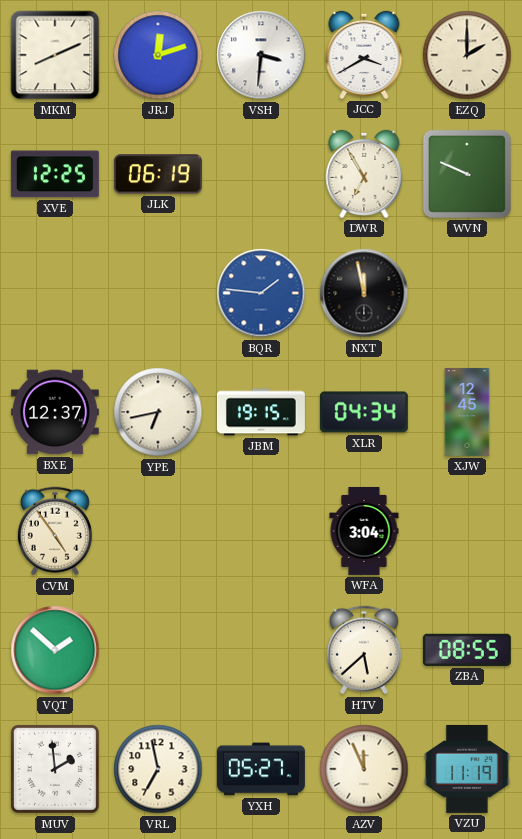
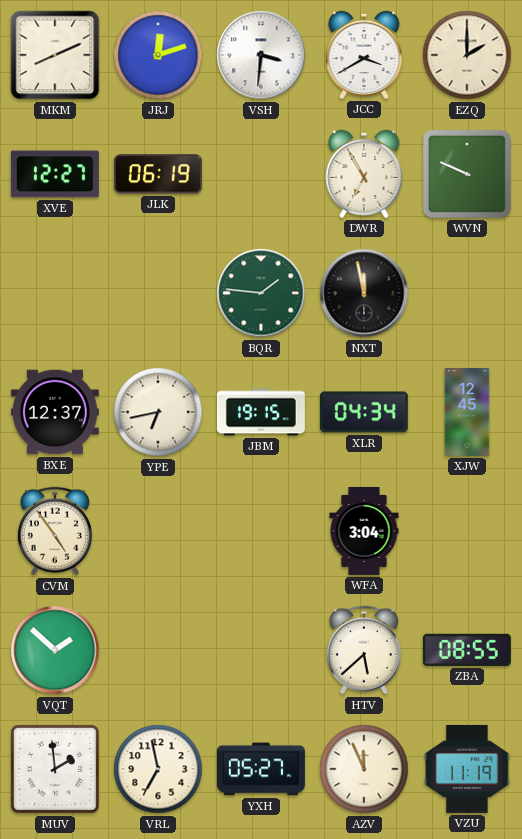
XVE: 12:25 -> 12:27
BQR dial: blue -> green
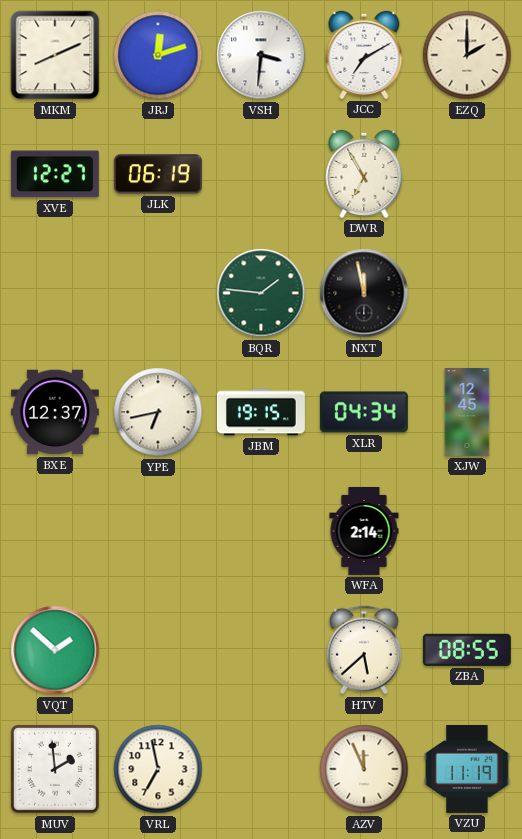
JCC: 3:40 -> 7:10
WVN: 9:49 -> none
CVM: 4:54 -> none
WFA: 3:04 -> 2:14
YXH: 05:27 -> none
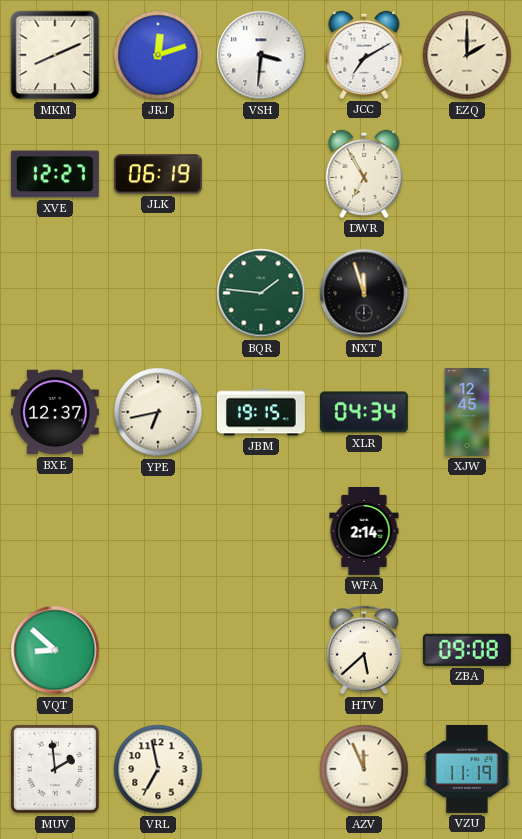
NXT: 11:58 -> 11:57
VQT: 1:52 -> 8:52
ZBA: 08:55 -> 09:08
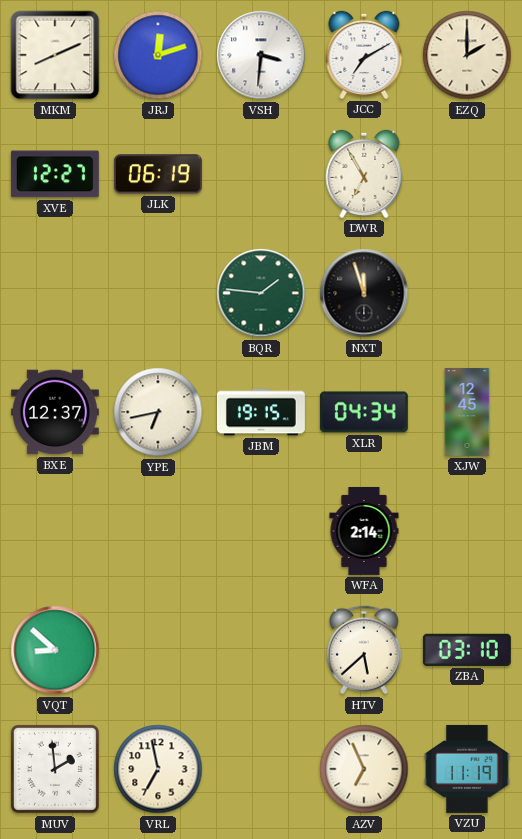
ZBA: 09:08 -> 03:10
AZV: 11:56 -> 6:56
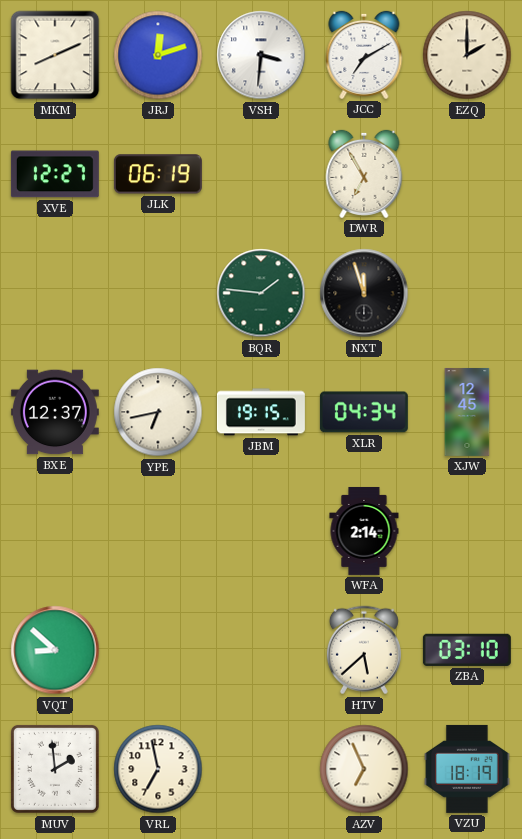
VZU: 11:19 -> 18:19
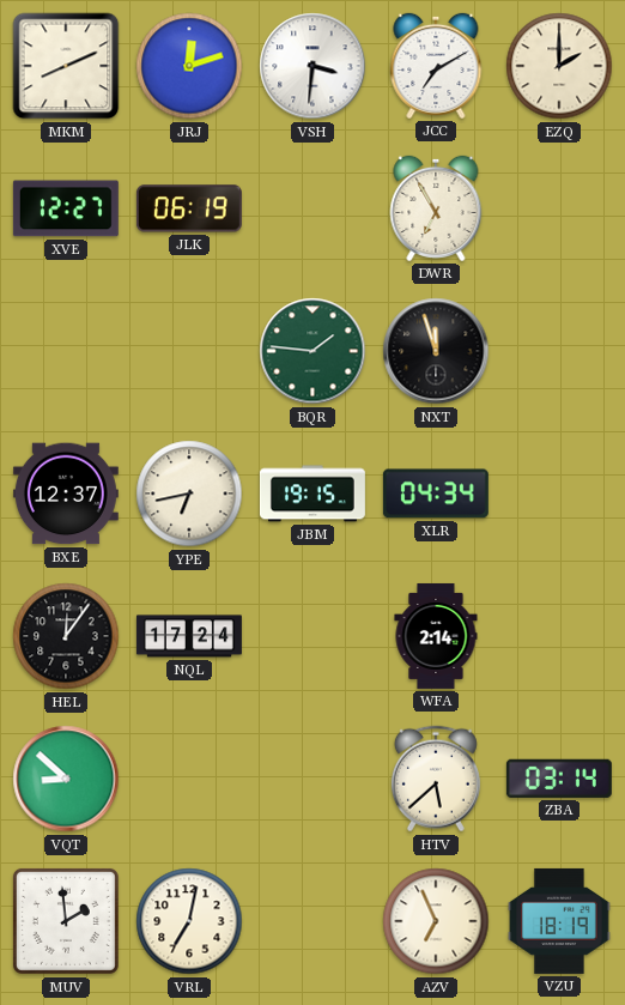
XJW: 12:45 -> none
HEL: none -> 12:06
NQL: none -> 17:24
ZBA: 03:10 -> 03:14
VRL: 6:58 -> 7:02
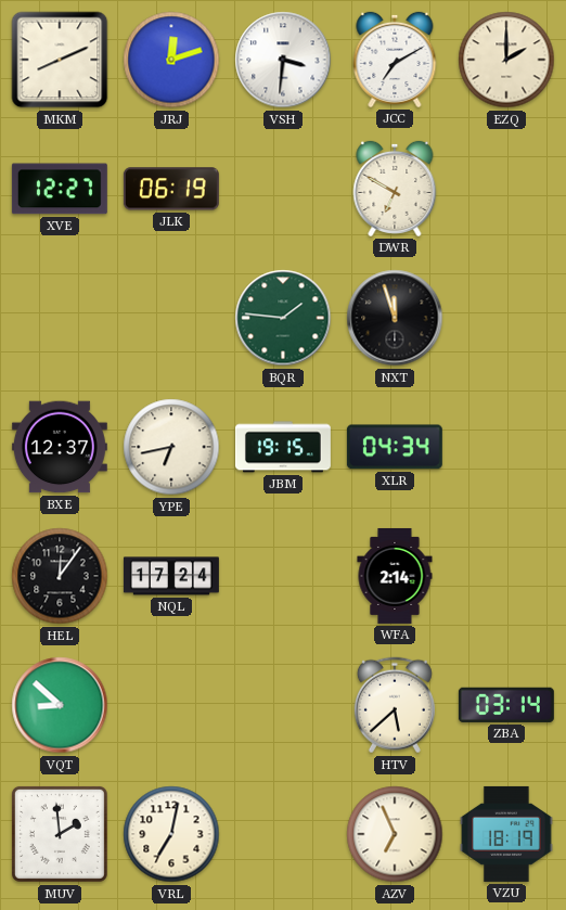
DWR: 6:55 -> 6:50
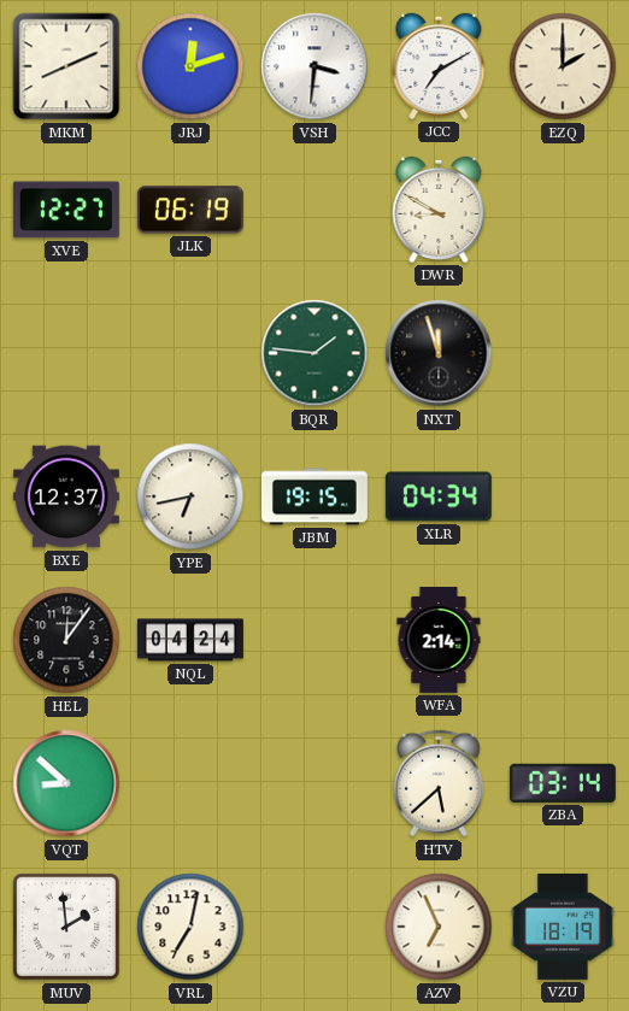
DWR: 6:50 -> 8:50
NQL: 17:24 -> 04:24
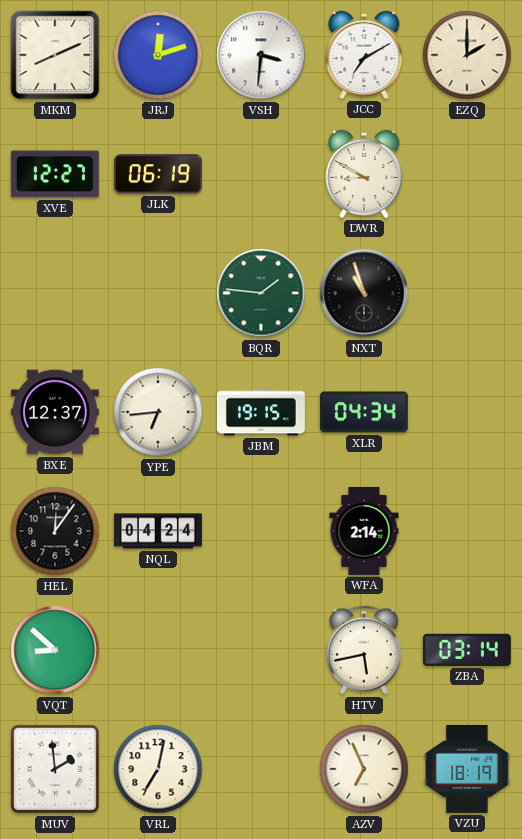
NXT: 11:57 -> 10:57
YPE: 6:43 -> 6:44
HTV: 5:38 -> 5:43
